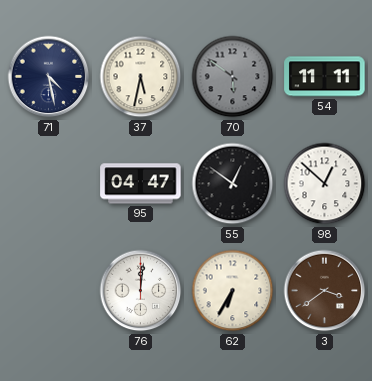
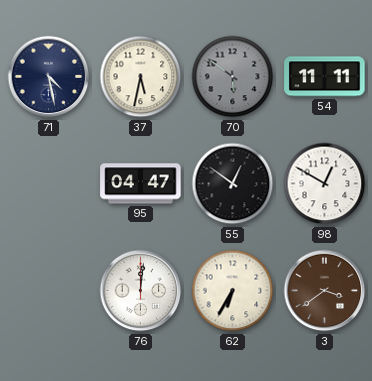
98: 12:52 -> 12:50
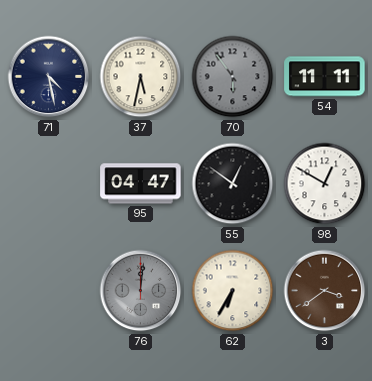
70: 5:51 -> 5:54
76 dial: white -> grey
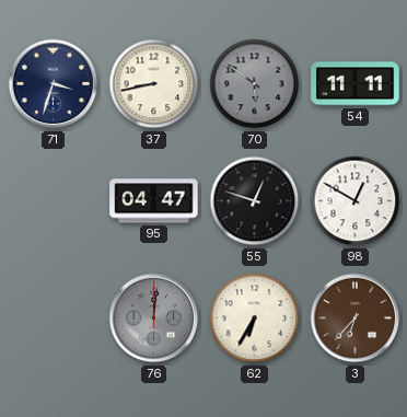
71: 4:28 -> 3:33
37: 5:32 -> 8:43
70: 5:54 -> 5:51
55: 12:51 -> 12:48
3: 3:39 -> 6:37
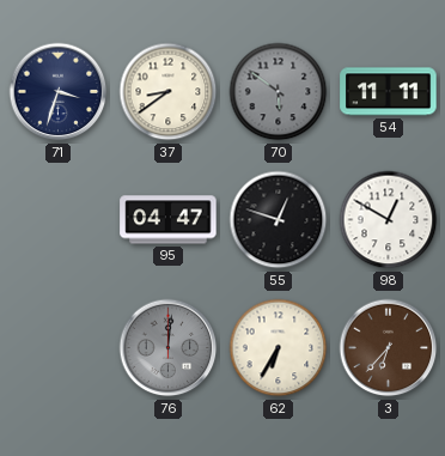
37: 8:43 -> 8:39
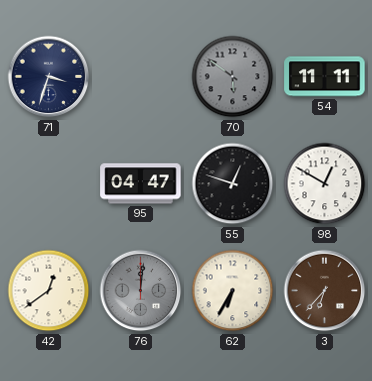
37: 8:39 -> none
42: none -> 12:39
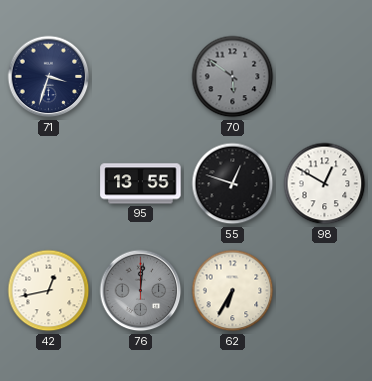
54: 11:11 -> none
95: 04:47 -> 13:55
42: 12:39 -> 12:43
3: 6:37 -> none
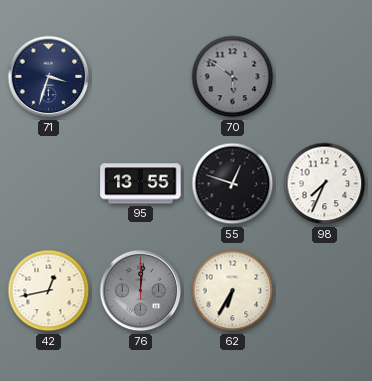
98: 12:50 -> 7:34
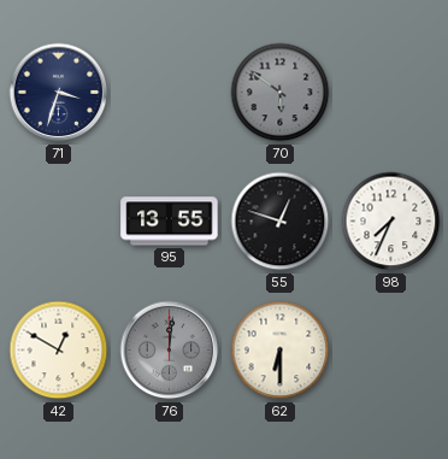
42: 12:43 -> 12:50
62: 6:35 -> 6:30
